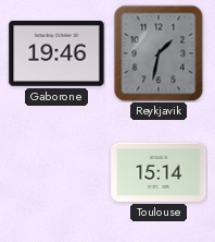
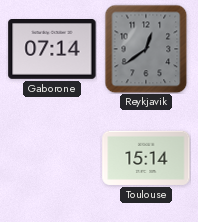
Gaborone: 19:46 -> 07:14
Reykjavik: 1:32 -> 12:39
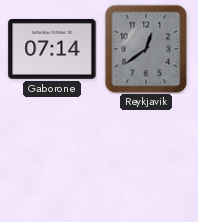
Toulouse: 15:14 -> none
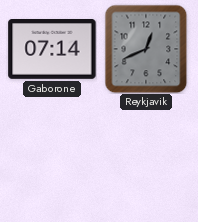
Reykjavik: 12:39 -> 12:41
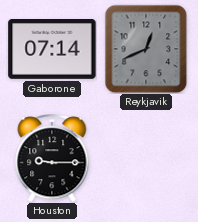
Houston: none -> 9:15
